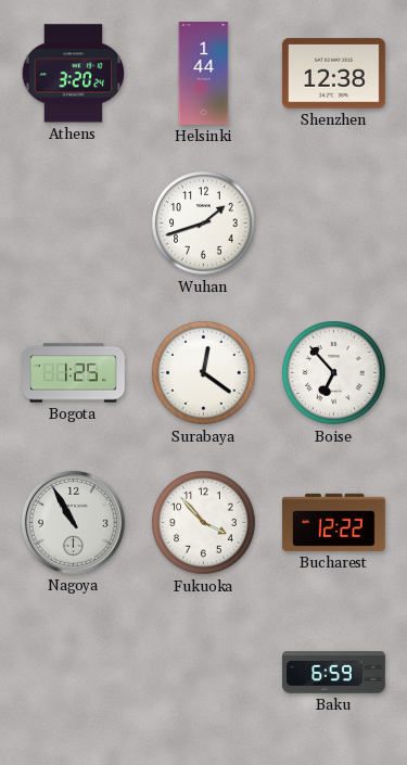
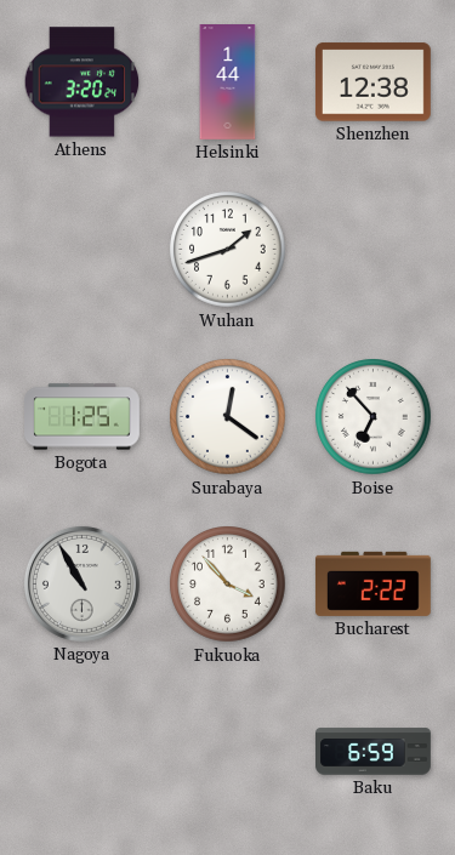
Bucharest: 12:22 -> 2:22
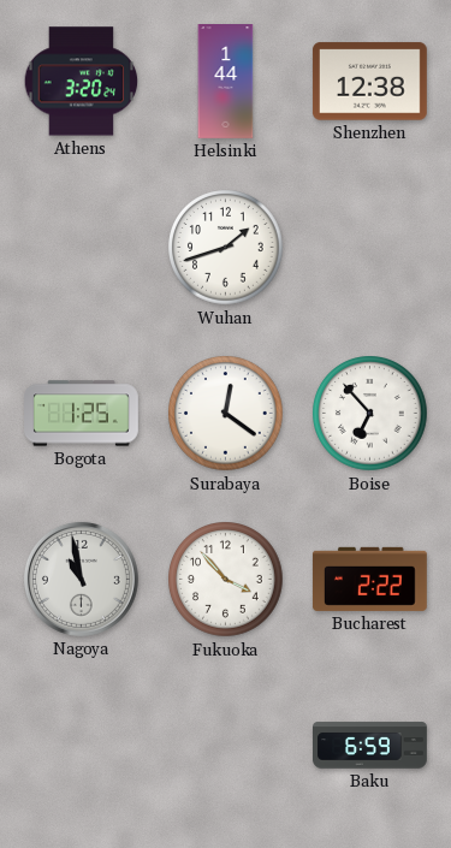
Nagoya: 10:55 -> 10:58
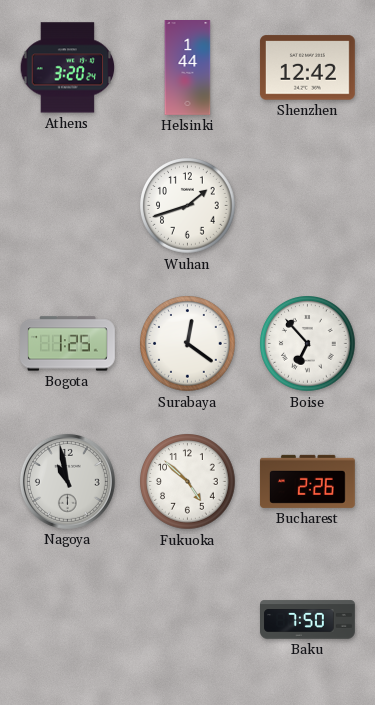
Shenzhen: 12:38 -> 12:42
Fukuoka: 3:53 -> 4:52
Bucharest: 2:22 -> 2:26
Baku: 6:59 -> 7:50
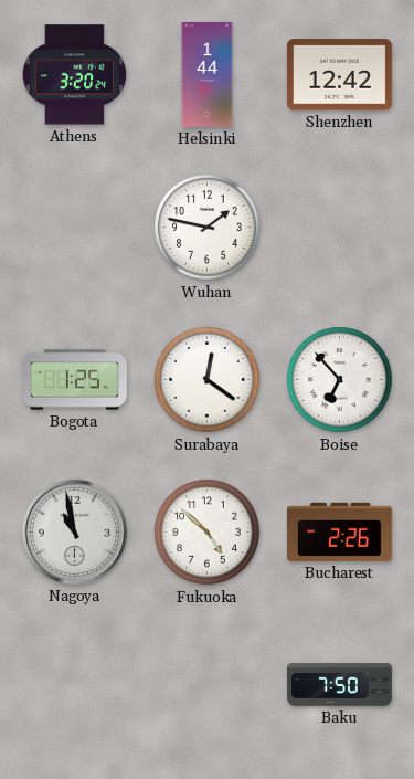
Wuhan: 1:42 -> 1:47
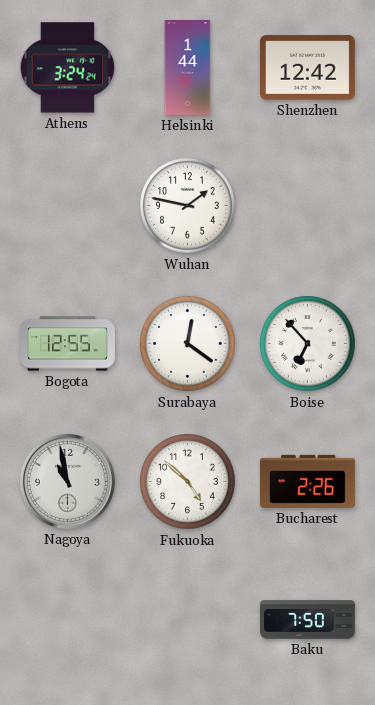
Athens: 3:20 -> 3:24
Bogota: 1:25 -> 12:55
